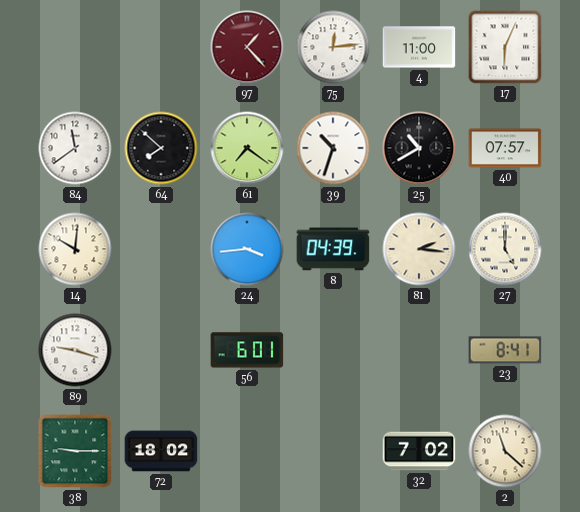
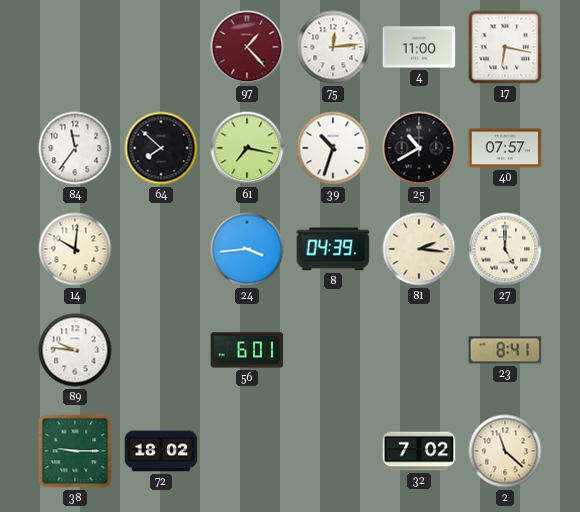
17: 6:04 -> 6:17
84: 11:39 -> 11:36
61: 7:21 -> 7:17
89: 9:18 -> 9:46
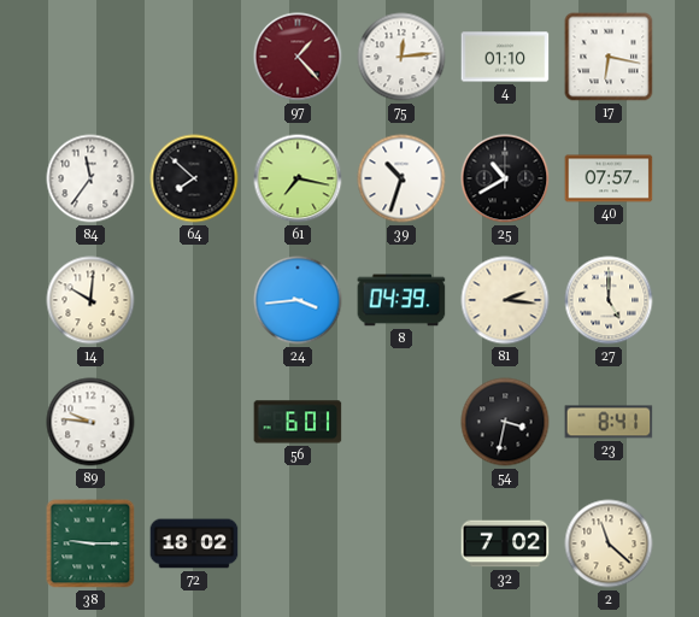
4: 11:00 -> 01:10
54: none -> 3:32
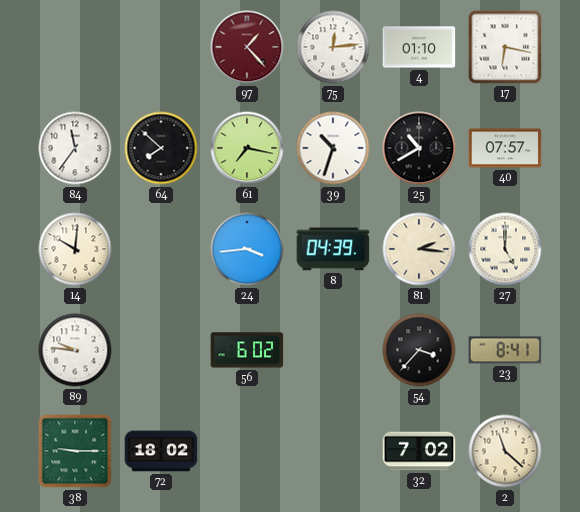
56: 6:01 -> 6:02
54: 3:32 -> 3:37
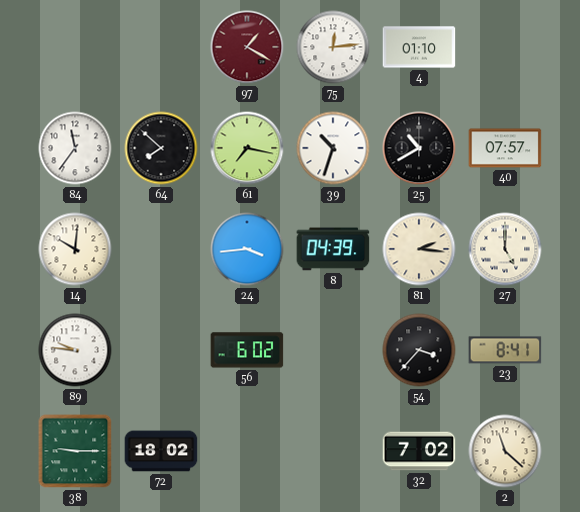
97: 1:23 -> 1:20
17: 6:17 -> none
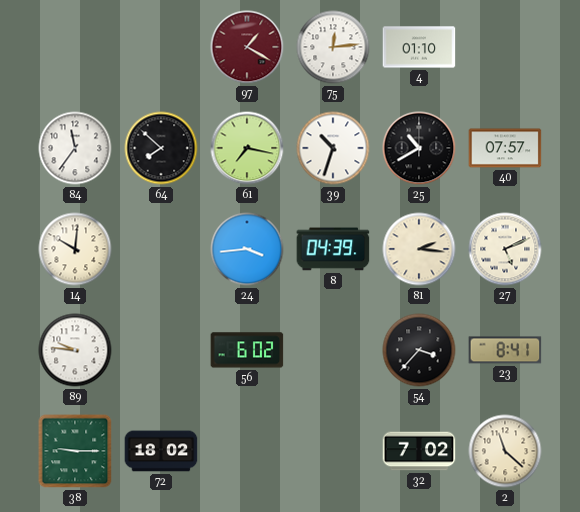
27: 5:00 -> 5:11
